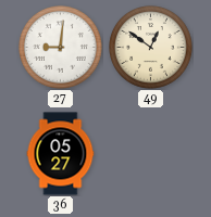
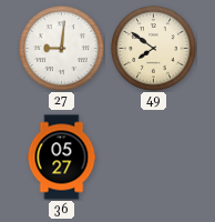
49: 12:51 -> 7:51
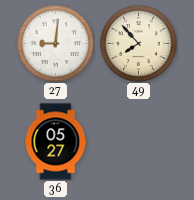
49: 7:51 -> 7:53
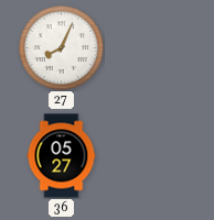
27: 9:01 -> 8:04
49: 7:53 -> none
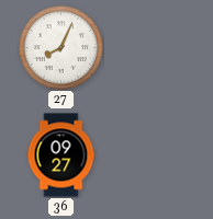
36: 05:27 -> 09:27
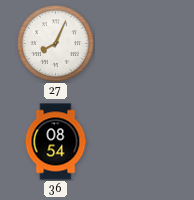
36: 09:27 -> 08:54
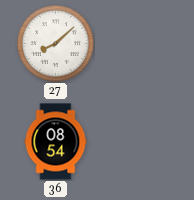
27: 8:04 -> 8:08
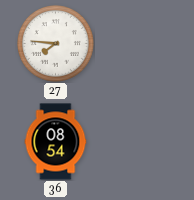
27: 8:08 -> 7:46
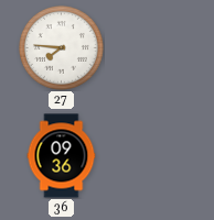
36: 08:54 -> 09:36
